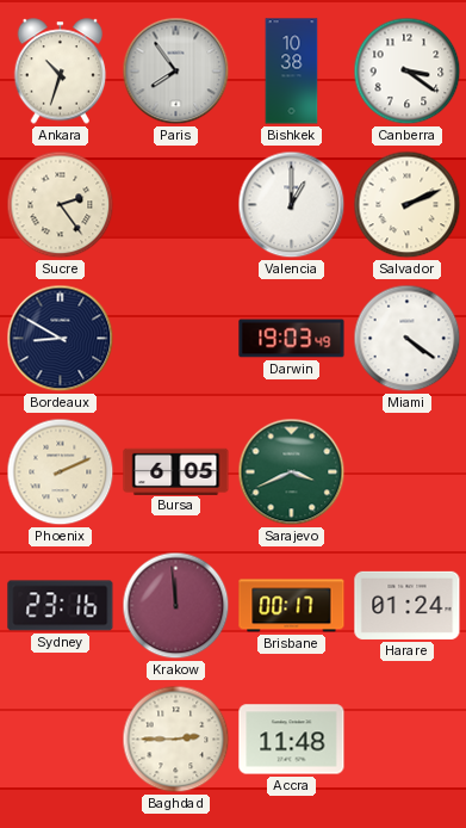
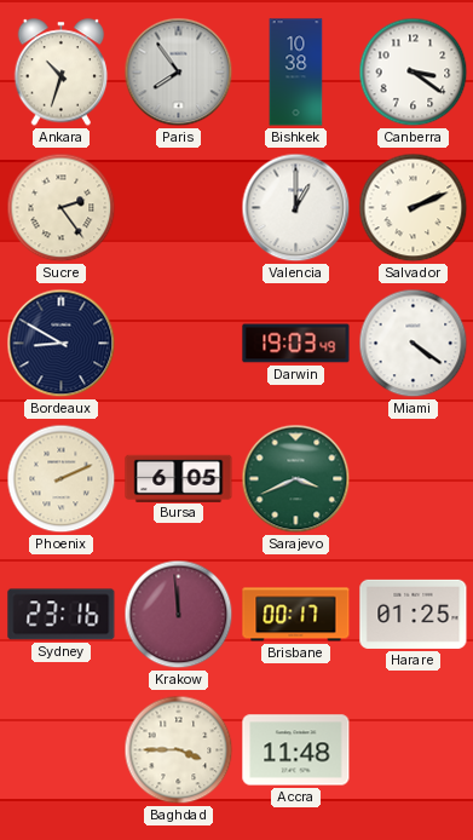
Harare: 01:24 -> 01:25
Baghdad: 2:45 -> 3:45
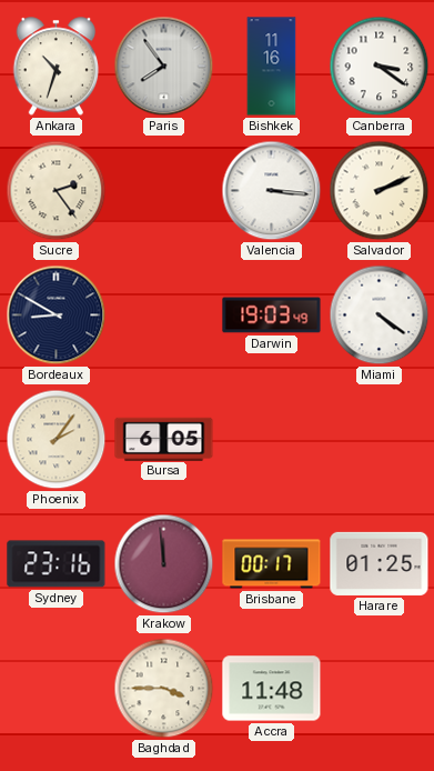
Bishkek: 10:38 -> 11:16
Valencia: 1:00 -> 3:16
Phoenix: 2:11 -> 2:06
Sarajevo: 3:41 -> none
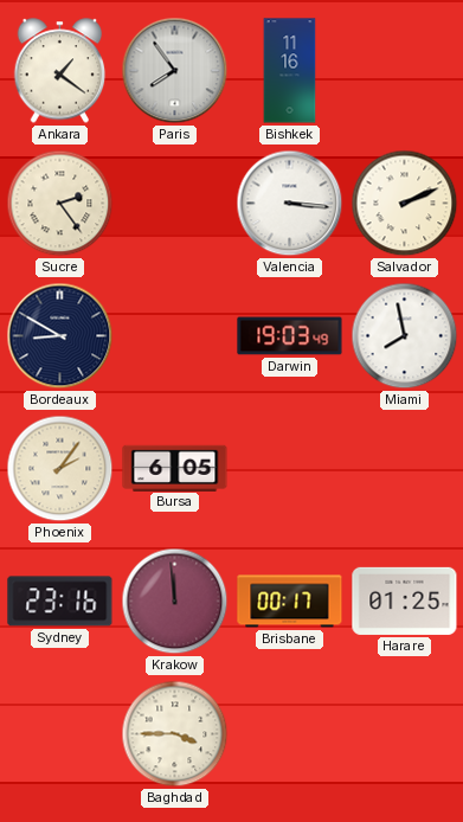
Ankara: 10:33 -> 1:21
Canberra: 3:21 -> none
Miami: 4:21 -> 7:58
Accra: 11:48 -> none
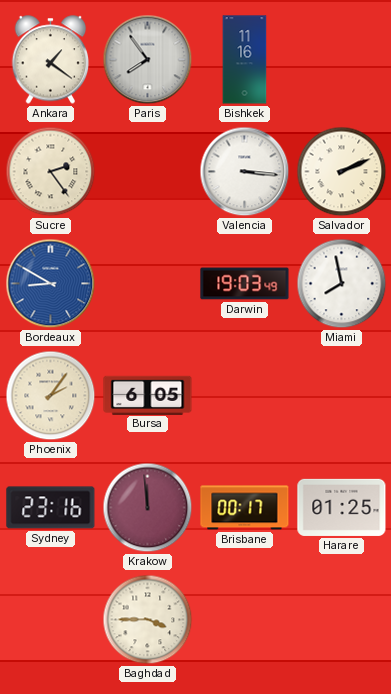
Bordeaux dial: navy -> blue
